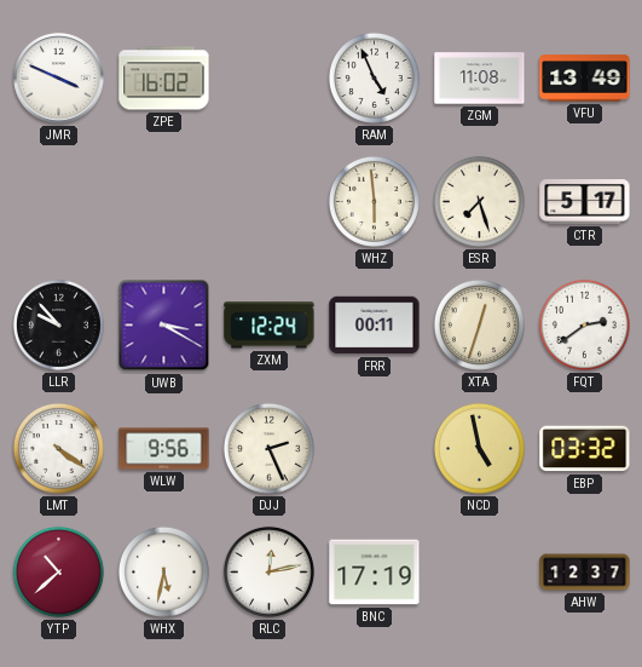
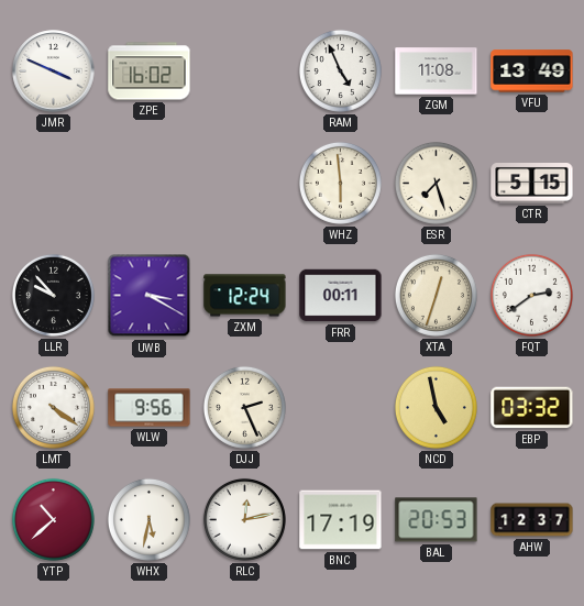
CTR: 5:17 -> 5:15
BAL: none -> 20:53
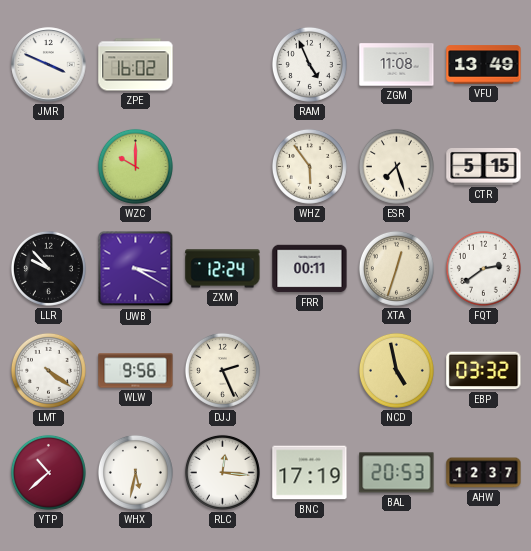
WZC: none -> 10:00
WHZ: 5:59 -> 5:54
RLC: 12:13 -> 12:16
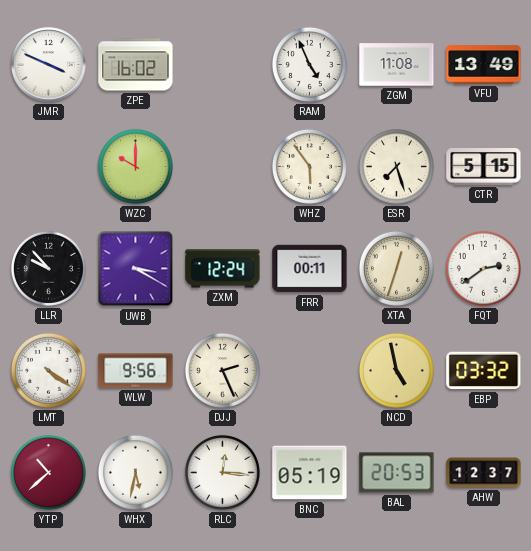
BNC: 17:19 -> 05:19
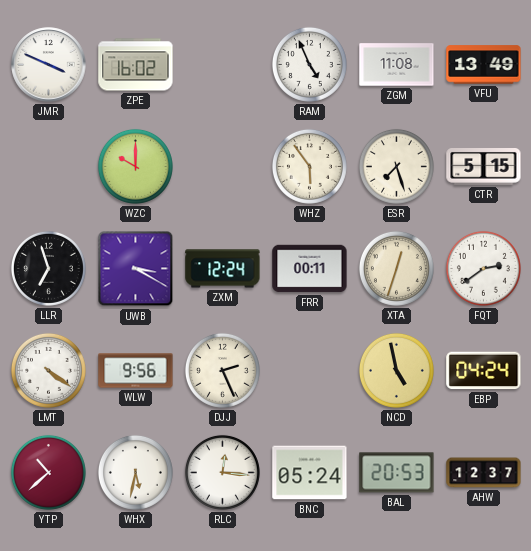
LLR: 9:53 -> 6:57
EBP: 03:32 -> 04:24
BNC: 05:19 -> 05:24
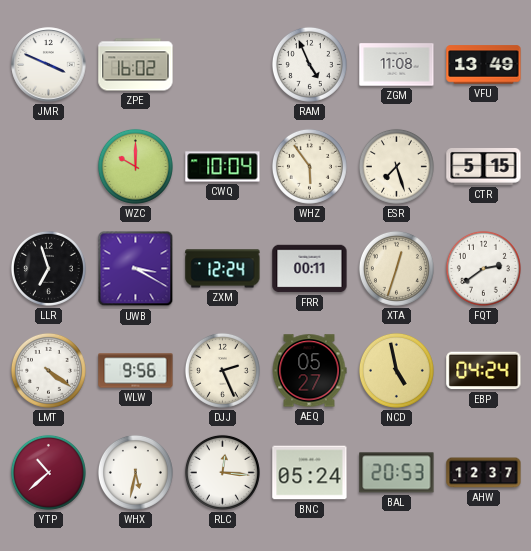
CWQ: none -> 10:04
AEQ: none -> 05:27
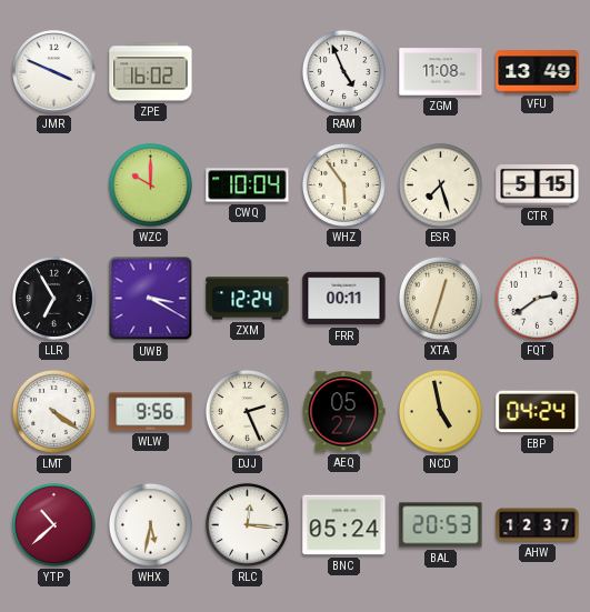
LLR: 6:57 -> 6:55
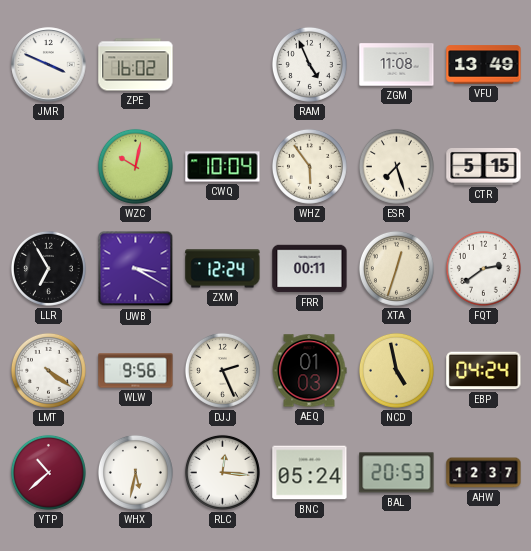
WZC: 10:00 -> 10:02
AEQ: 05:27 -> 01:03
